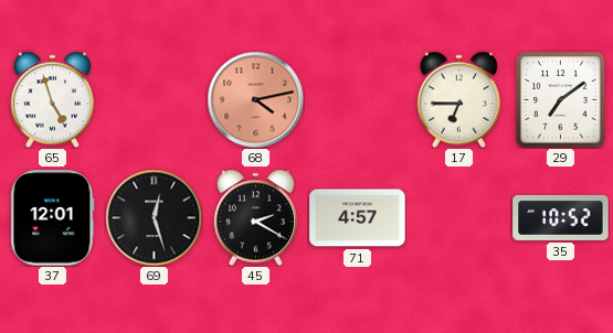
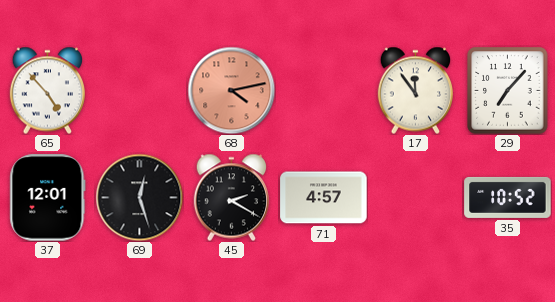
65: 4:57 -> 4:53
17: 6:45 -> 11:54
29: 7:09 -> 7:07
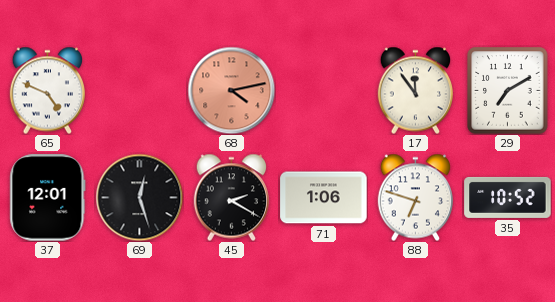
65: 4:53 -> 4:49
29: 7:07 -> 7:10
71: 4:57 -> 1:06
88: none -> 6:48
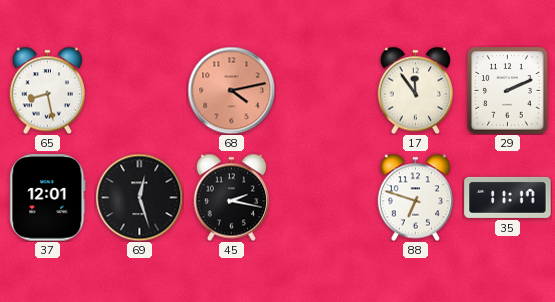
65: 4:49 -> 8:28
29: 7:10 -> 2:11
45: 2:20 -> 2:17
71: 1:06 -> none
35: 10:52 -> 11:17
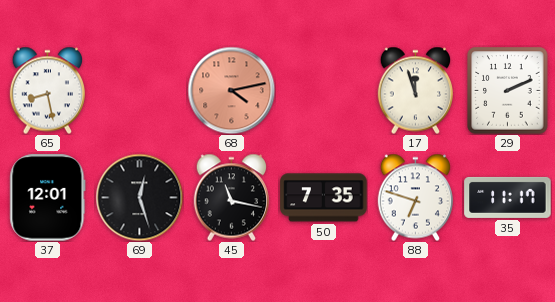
17: 11:54 -> 11:57
45: 2:17 -> 11:17
50: none -> 7:35
